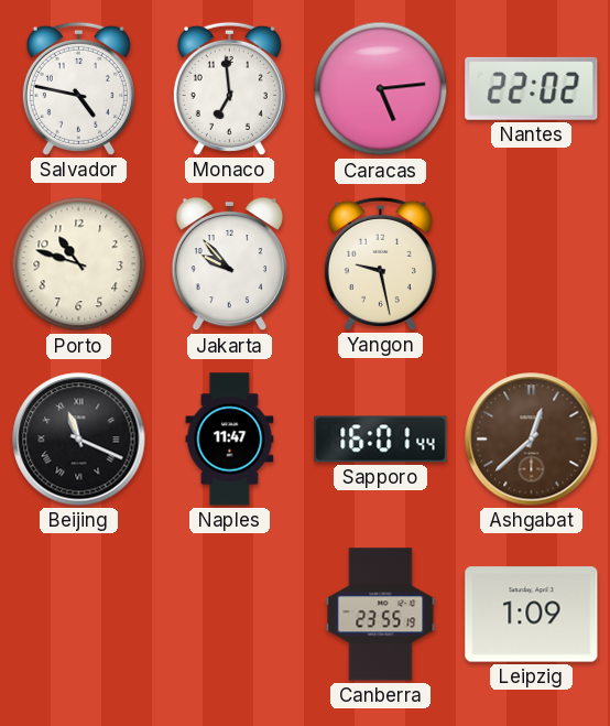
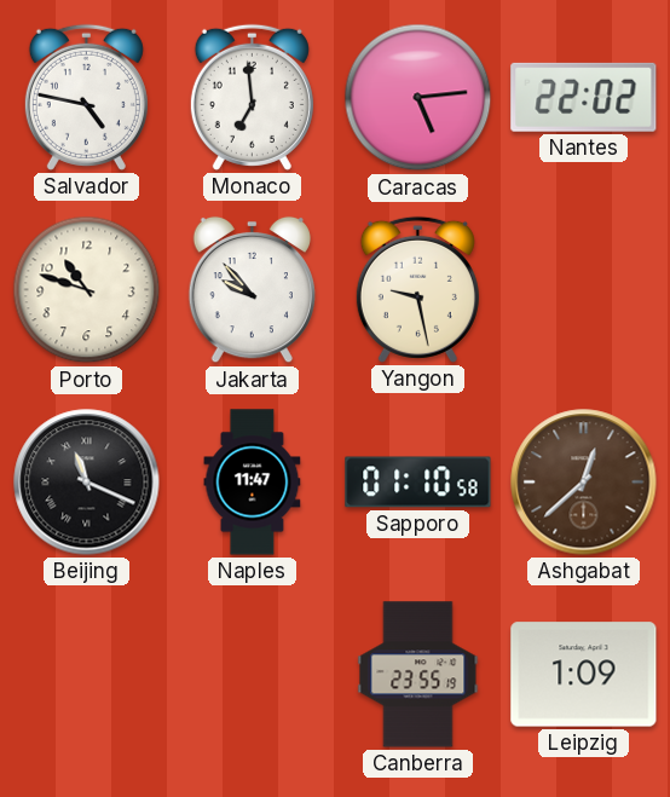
Sapporo: 16:01 -> 01:10
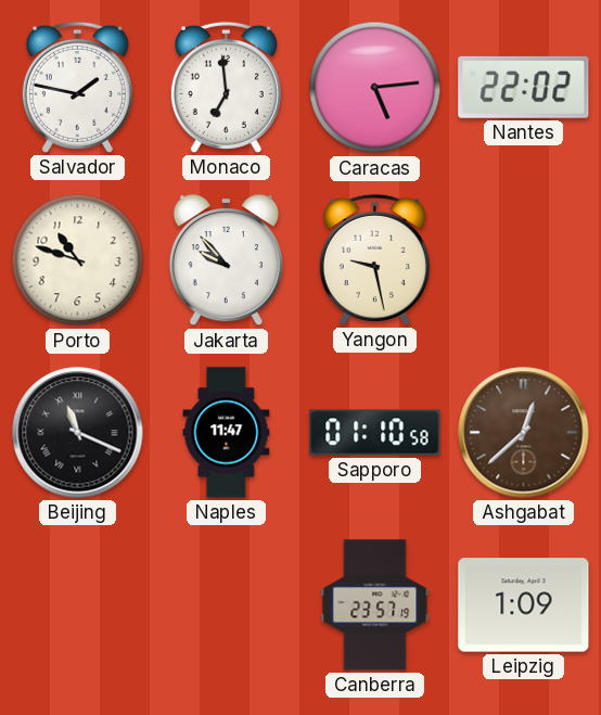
Salvador: 4:47 -> 1:47
Canberra: 23:55 -> 23:57
